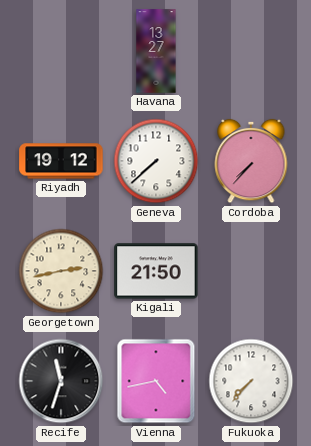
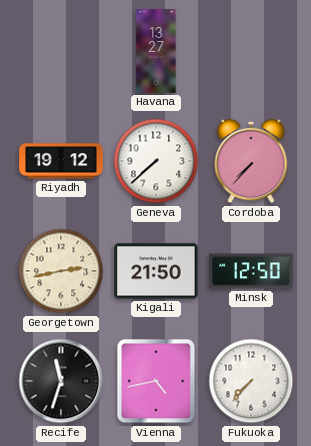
Minsk: none -> 12:50
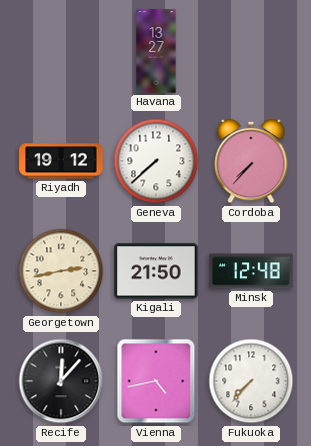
Minsk: 12:50 -> 12:48
Recife: 11:33 -> 12:07
